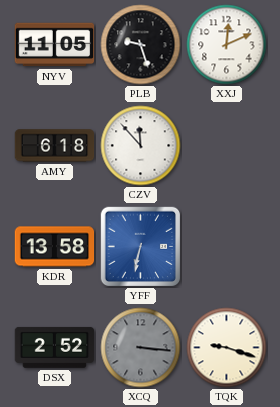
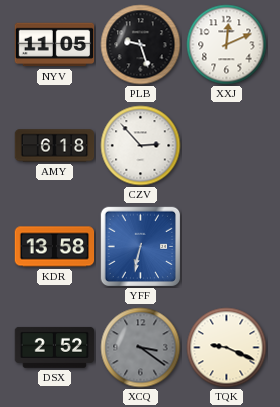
CZV: 11:53 -> 2:53
XCQ: 3:16 -> 3:21
TQK: 9:18 -> 9:19
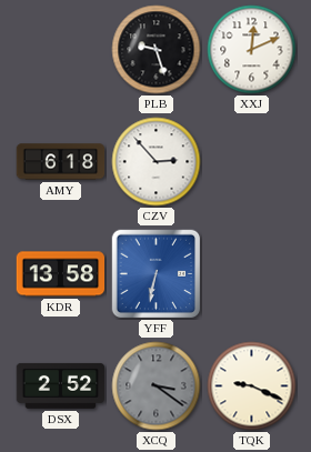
NYV: 11:05 -> none
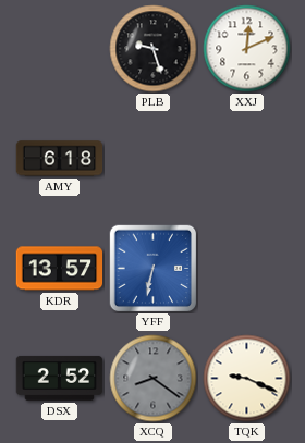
CZV: 2:53 -> none
KDR: 13:58 -> 13:57
XCQ: 3:21 -> 8:21
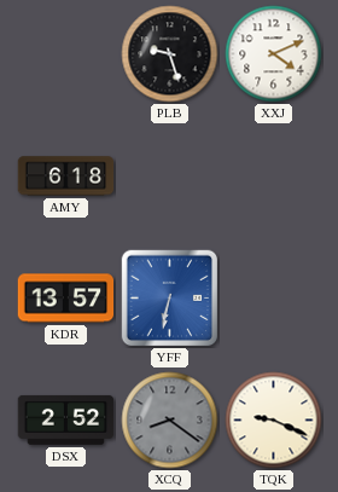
XXJ: 12:11 -> 4:11
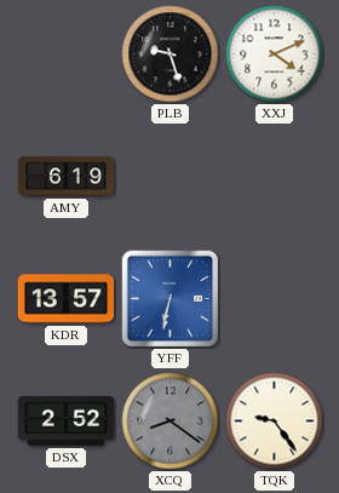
AMY: 6:18 -> 6:19
TQK: 9:19 -> 9:24
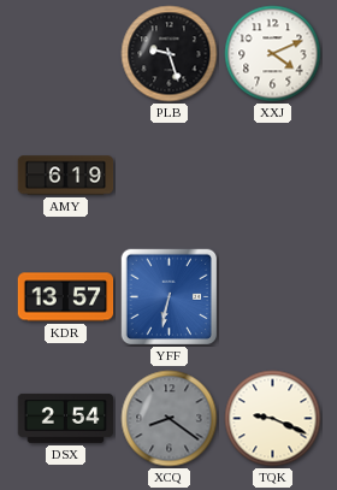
DSX: 2:52 -> 2:54
TQK: 9:24 -> 9:19
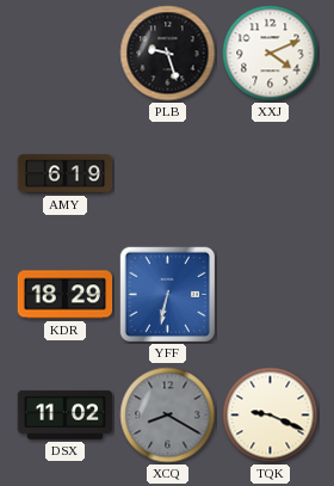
KDR: 13:57 -> 18:29
DSX: 2:54 -> 11:02
XCQ: 8:21 -> 8:20
